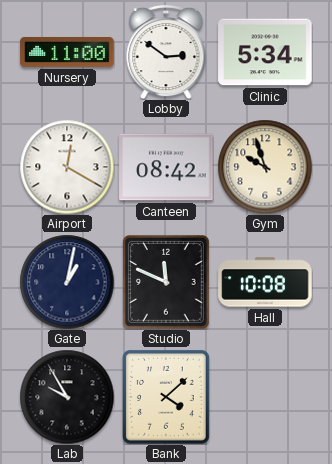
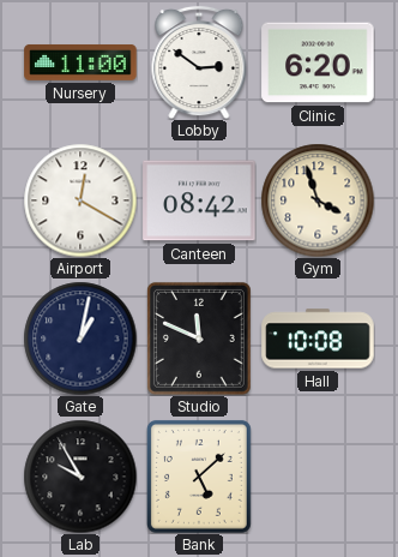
Clinic: 5:34 -> 6:20
Gym: 9:57 -> 3:57
Bank: 4:08 -> 5:08
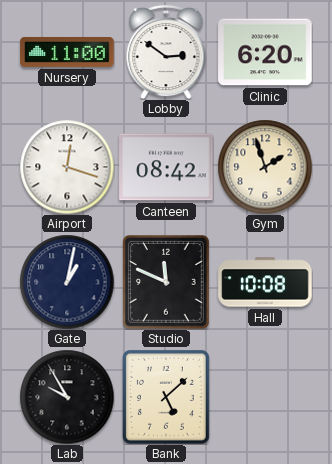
Airport: 12:20 -> 12:18
Gym: 3:57 -> 1:57
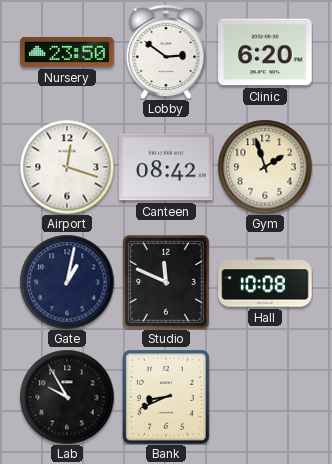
Nursery: 11:00 -> 23:50
Bank: 5:08 -> 8:41
